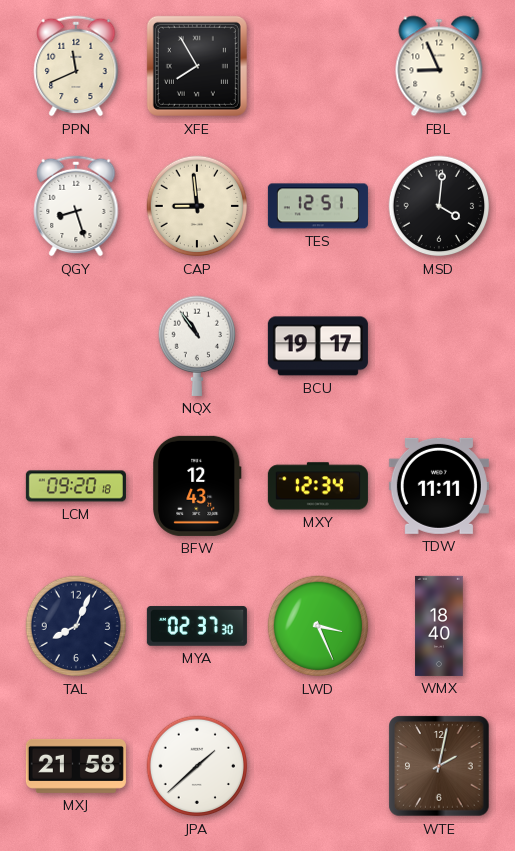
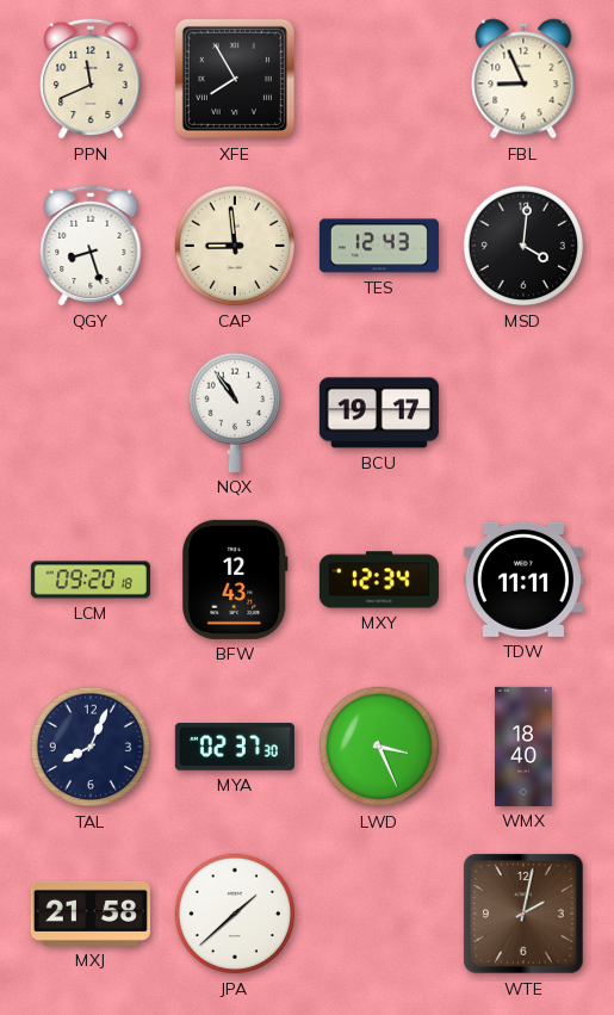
TES: 12:51 -> 12:43
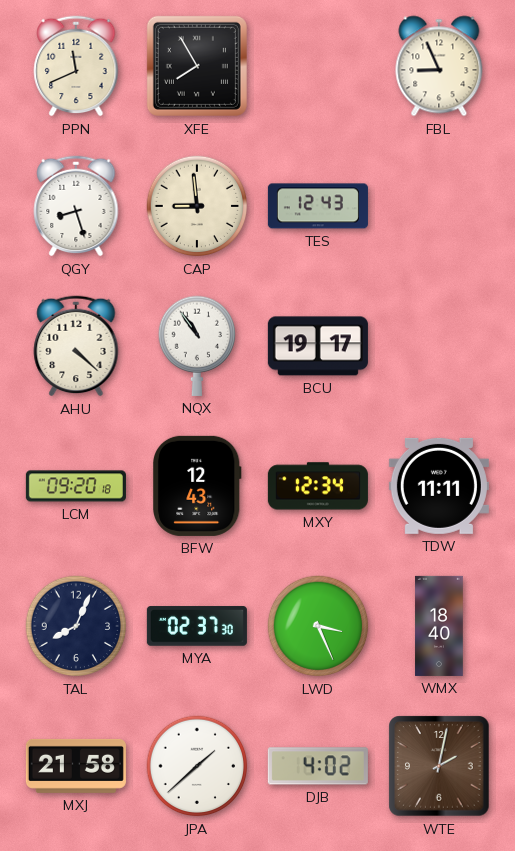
MSD: 4:01 -> none
AHU: none -> 4:22
DJB: none -> 4:02
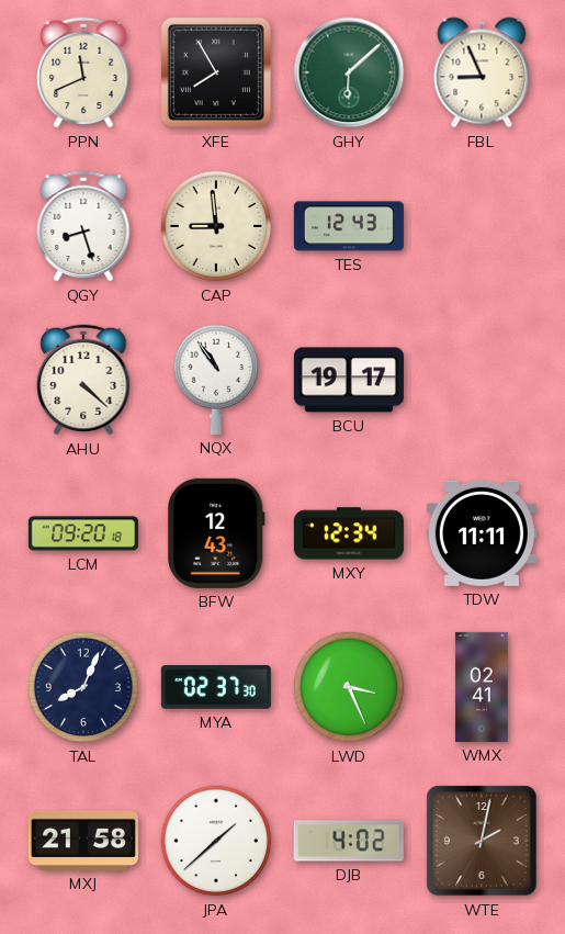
GHY: none -> 6:08
WMX: 18:40 -> 02:41
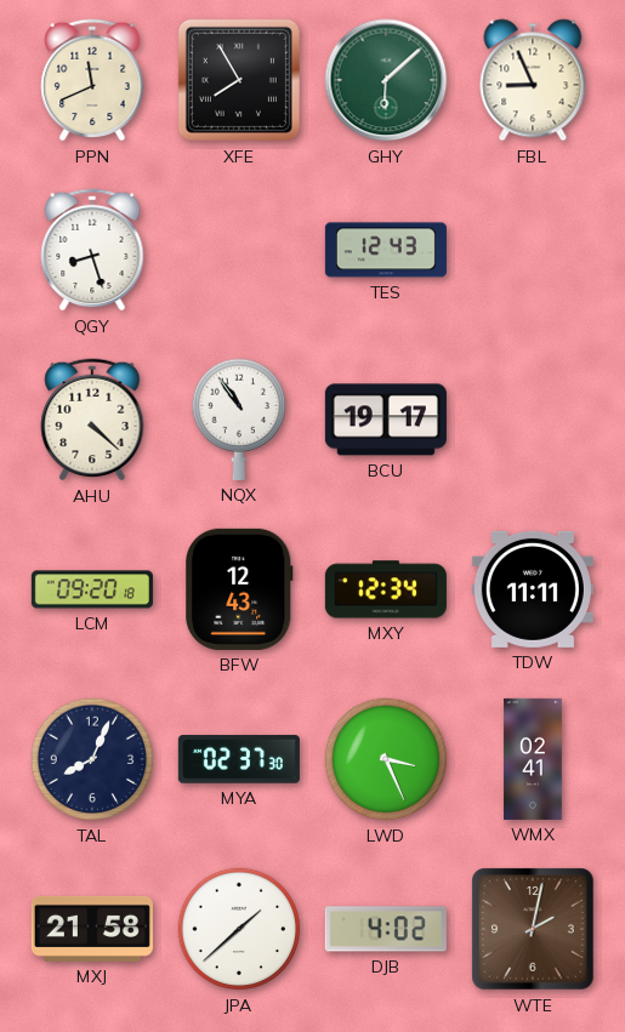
CAP: 8:59 -> none
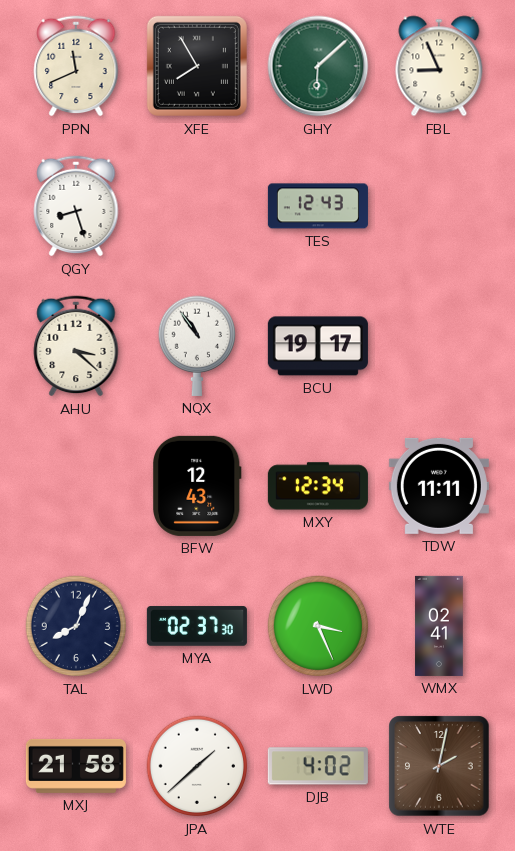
AHU: 4:22 -> 3:22
LCM: 09:20 -> none
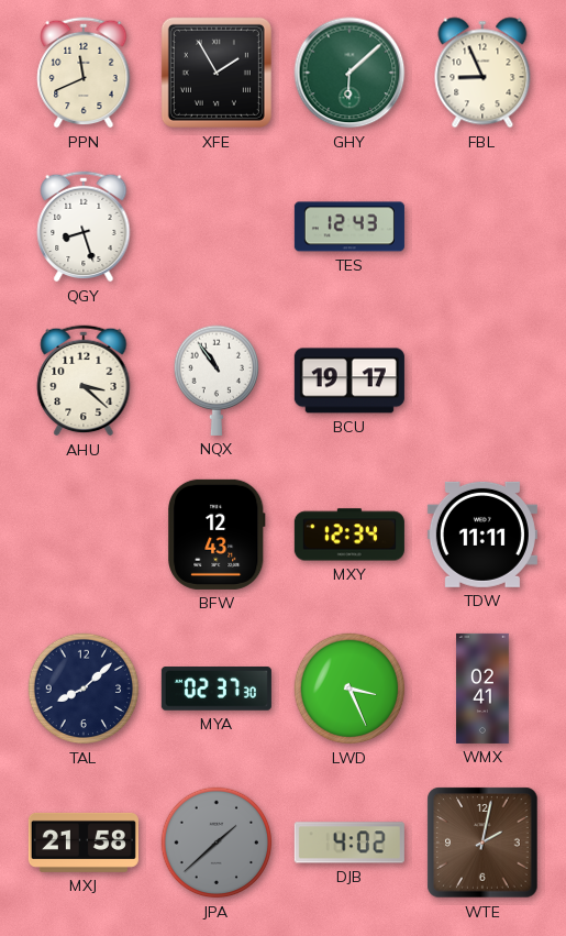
XFE: 7:55 -> 1:55
TAL: 8:04 -> 8:08
JPA dial: white -> grey
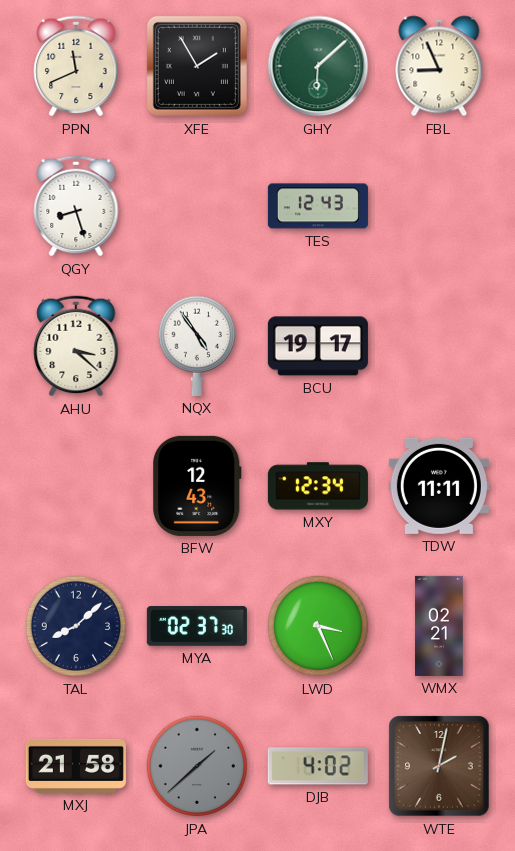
NQX: 10:54 -> 4:54
WMX: 02:41 -> 02:21
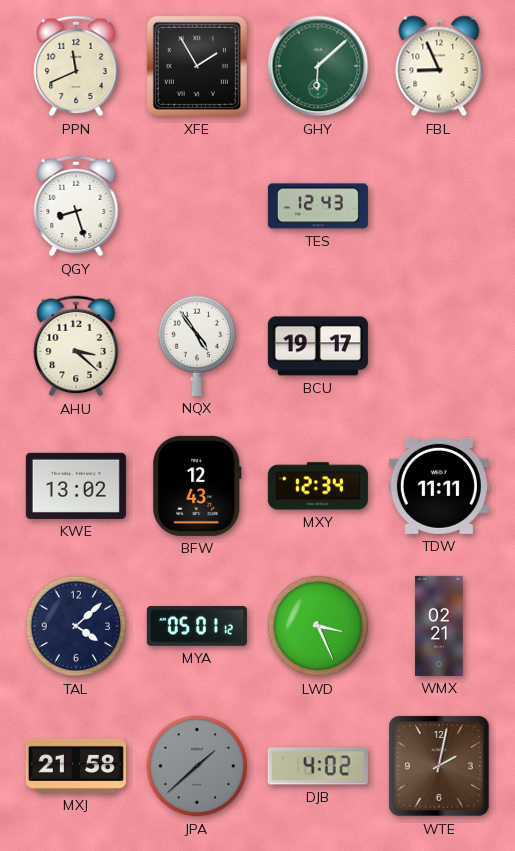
KWE: none -> 13:02
TAL: 8:08 -> 4:08
MYA: 02:37 -> 05:01
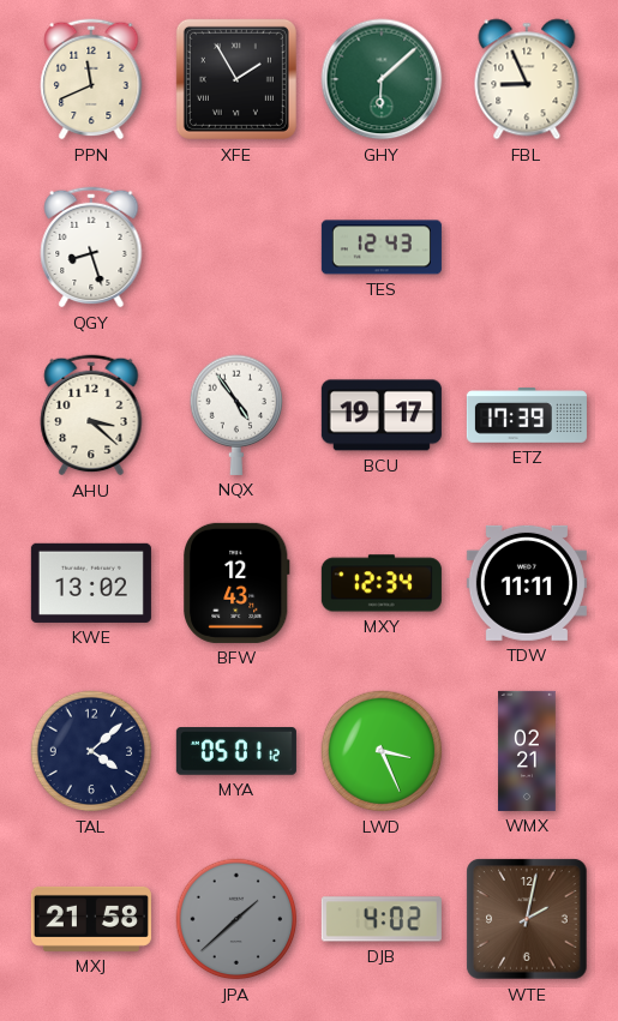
ETZ: none -> 17:39
